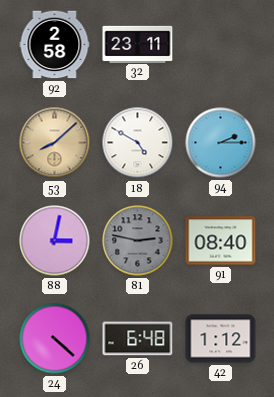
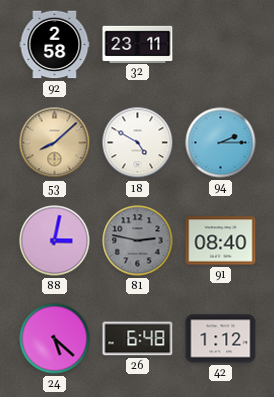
24: 4:22 -> 5:22
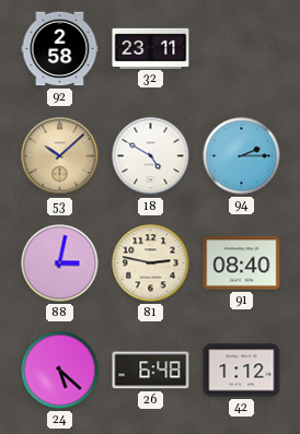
53: 8:08 -> 10:08
81 dial: grey -> cream
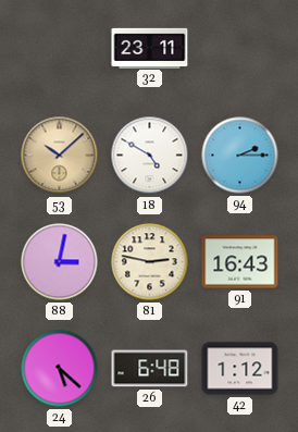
92: 2:58 -> none
91: 08:40 -> 16:43
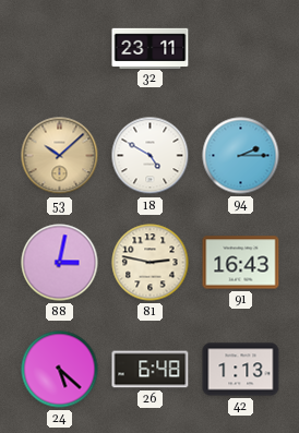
42: 1:12 -> 1:13
